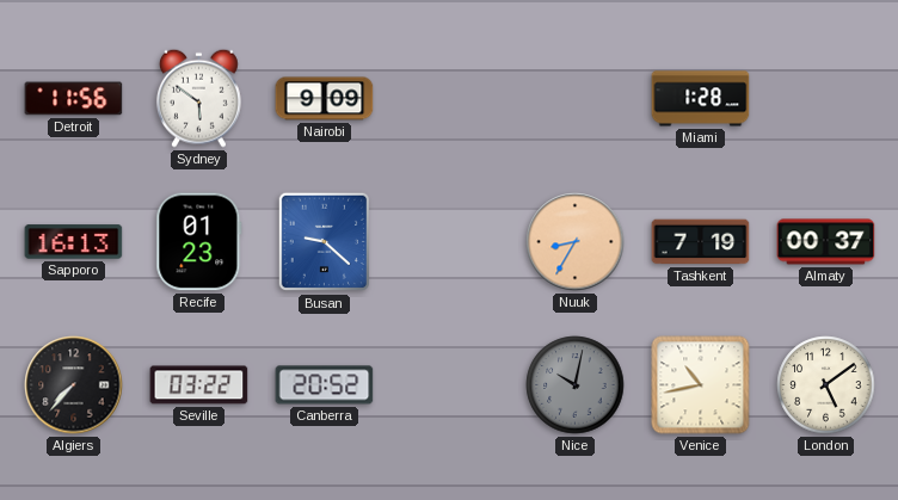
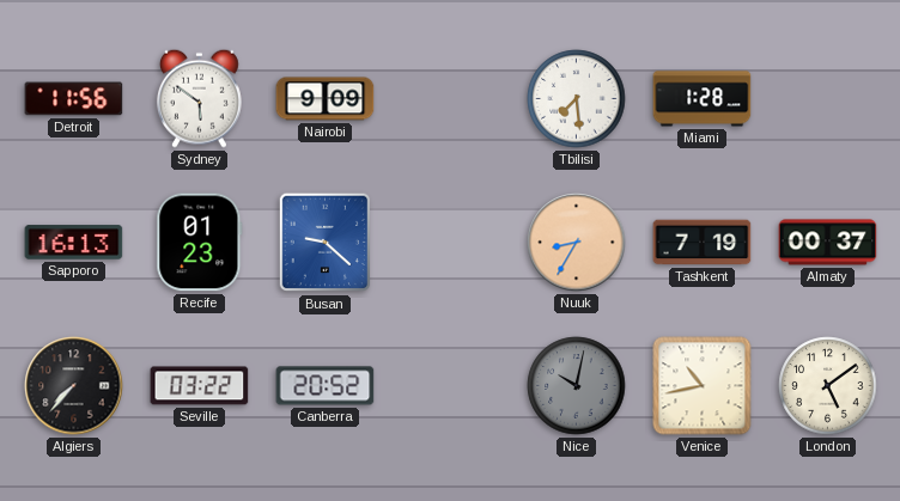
Tbilisi: none -> 7:29
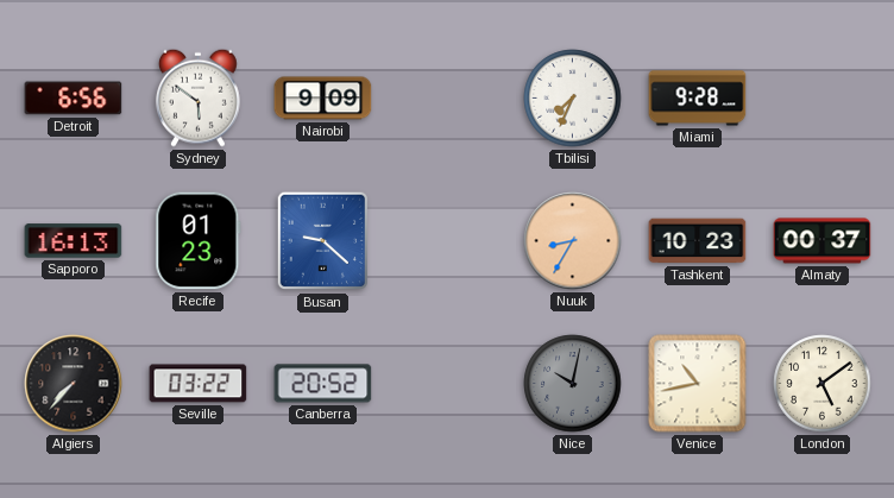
Detroit: 11:56 -> 6:56
Tbilisi: 7:29 -> 7:34
Miami: 1:28 -> 9:28
Tashkent: 7:19 -> 10:23
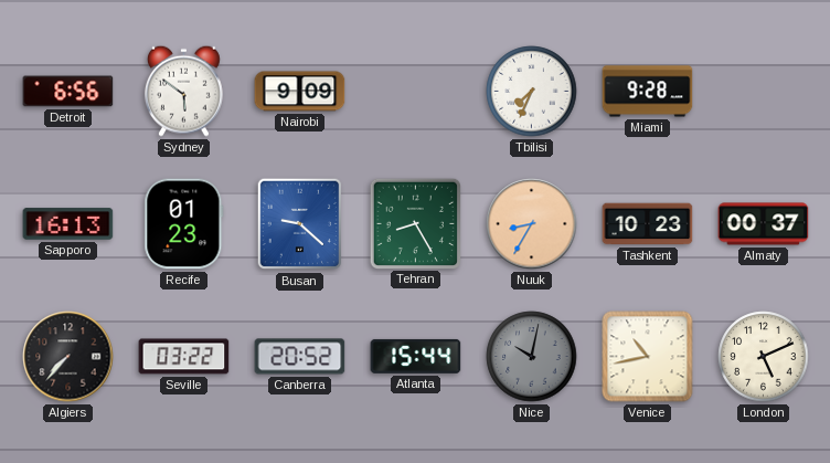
Tehran: none -> 8:25
Atlanta: none -> 15:44
London: 5:09 -> 5:11
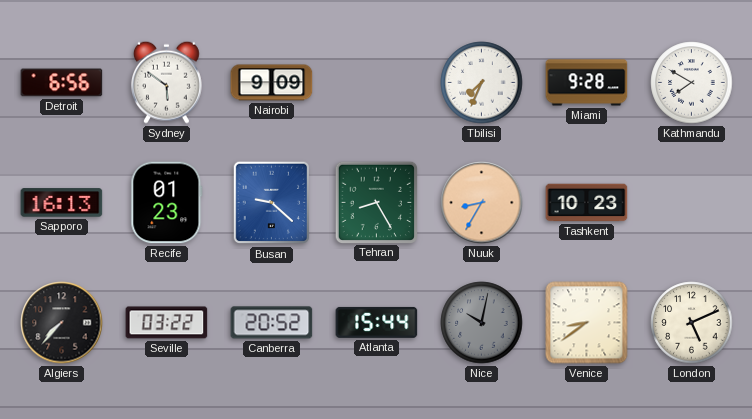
Kathmandu: none -> 7:50
Almaty: 00:37 -> none
Venice: 10:43 -> 8:39
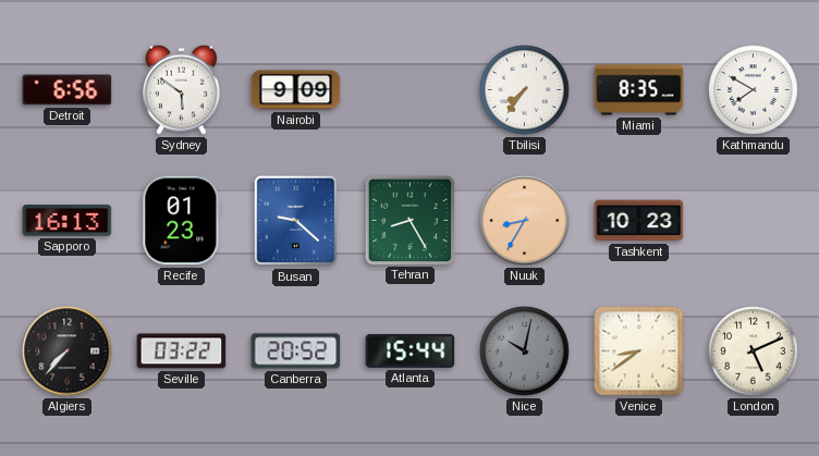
Tbilisi: 7:34 -> 7:36
Miami: 9:28 -> 8:35
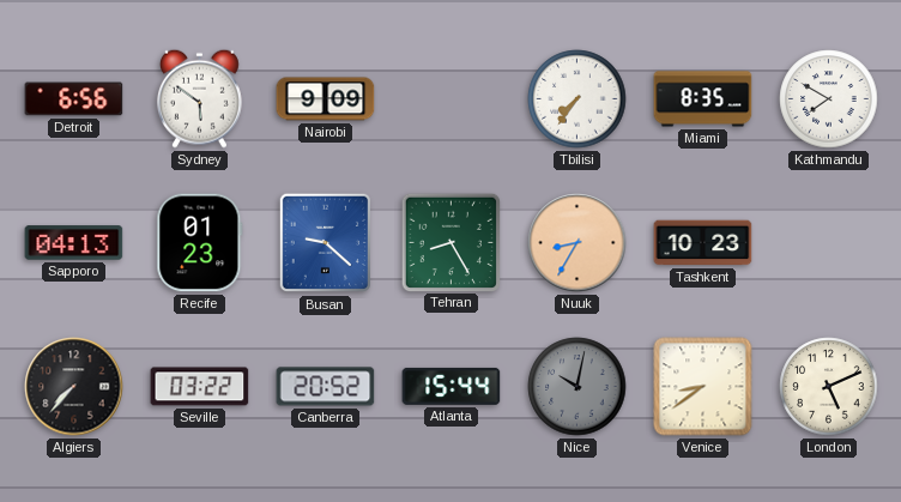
Sapporo: 16:13 -> 04:13
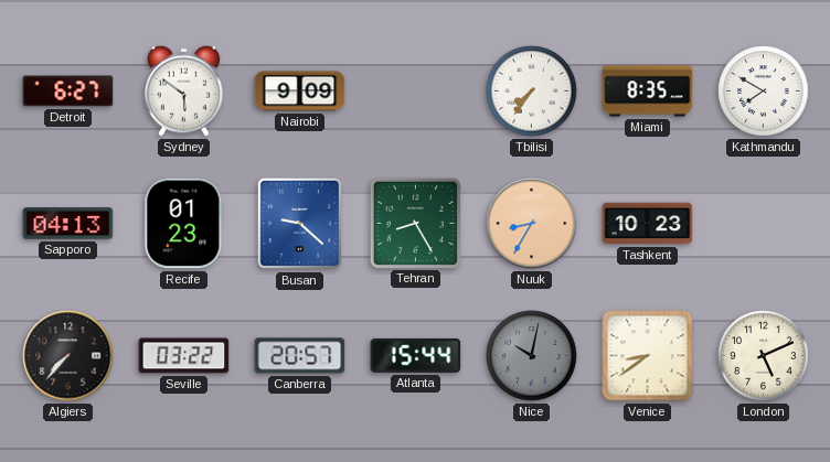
Detroit: 6:56 -> 6:27
Canberra: 20:52 -> 20:57
